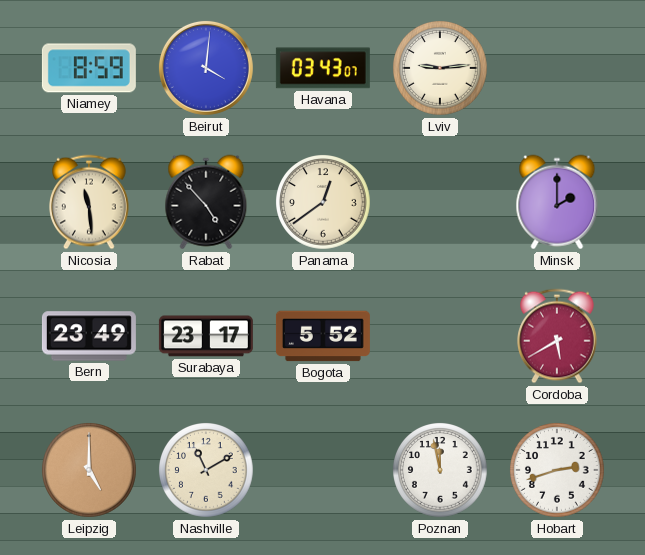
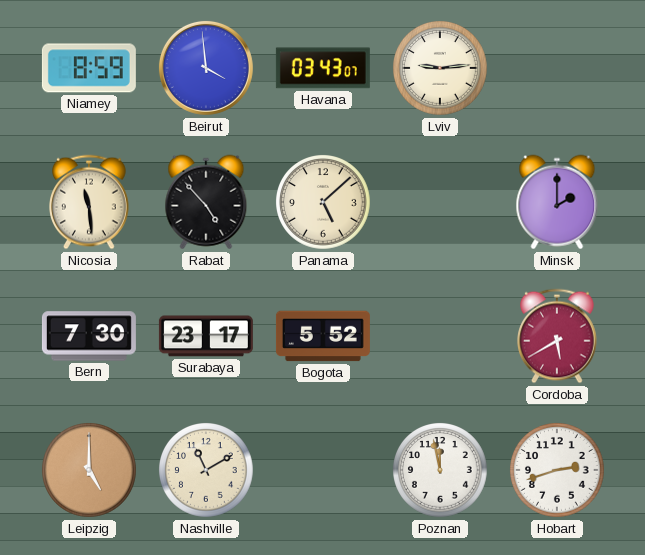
Beirut: 4:01 -> 3:59
Panama: 12:39 -> 5:08
Bern: 23:49 -> 7:30
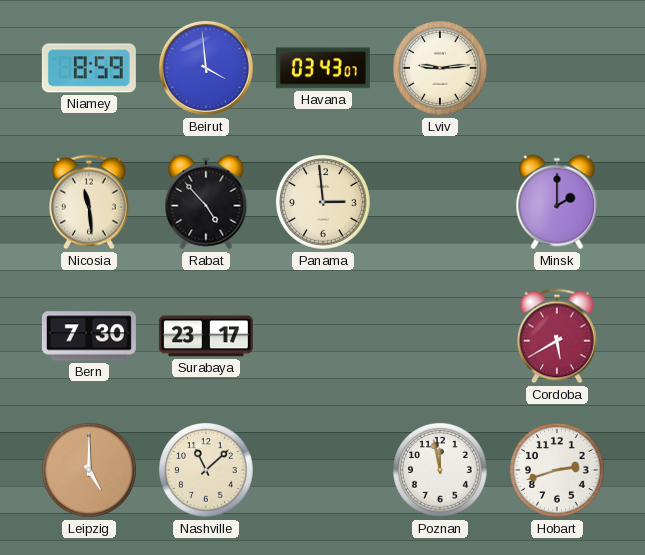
Panama: 5:08 -> 2:59
Bogota: 5:52 -> none
Nashville: 11:10 -> 11:08
